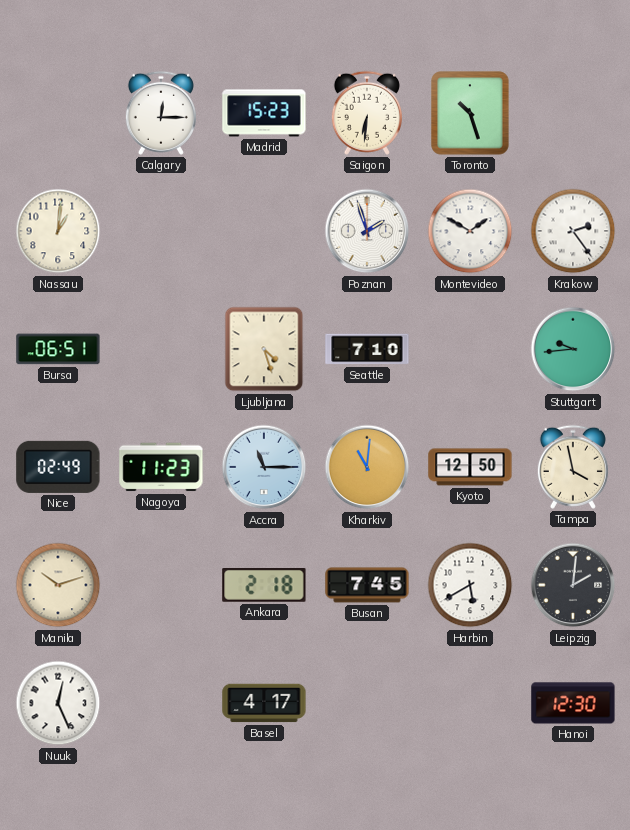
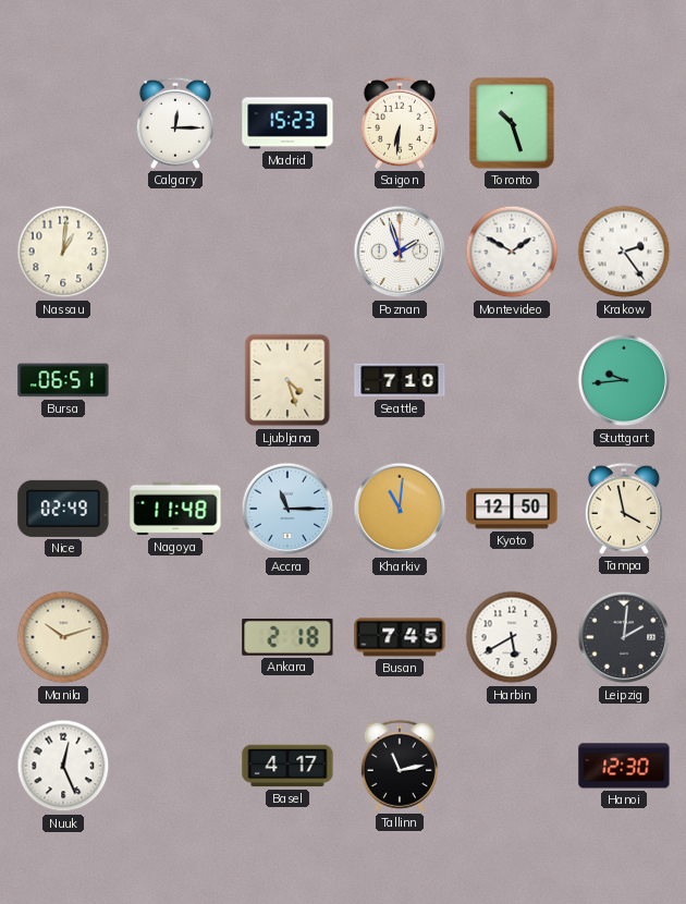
Nagoya: 11:23 -> 11:48
Tallinn: none -> 11:13
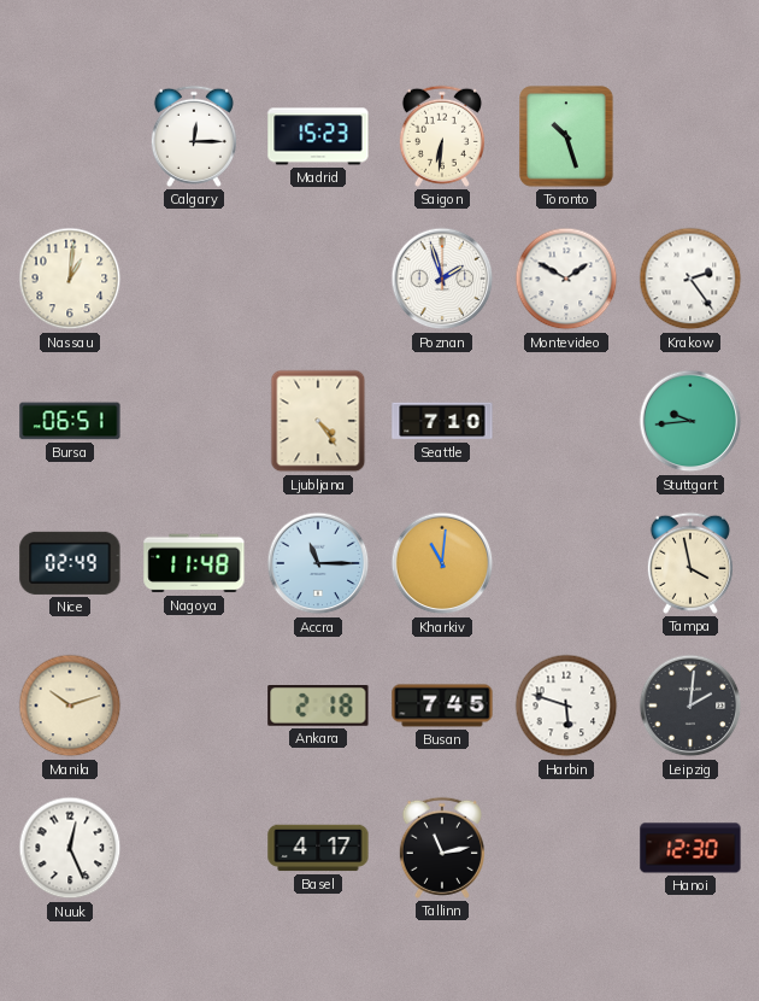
Ljubljana: 4:27 -> 4:24
Kyoto: 12:50 -> none
Harbin: 5:40 -> 5:48
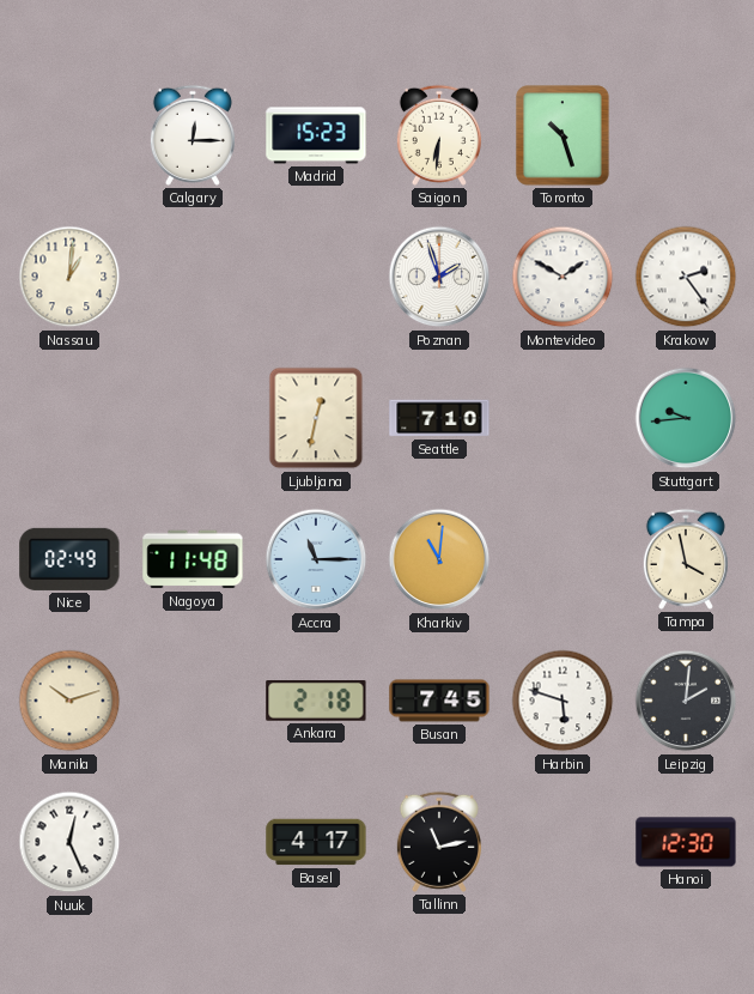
Bursa: 06:51 -> none
Ljubljana: 4:24 -> 12:32
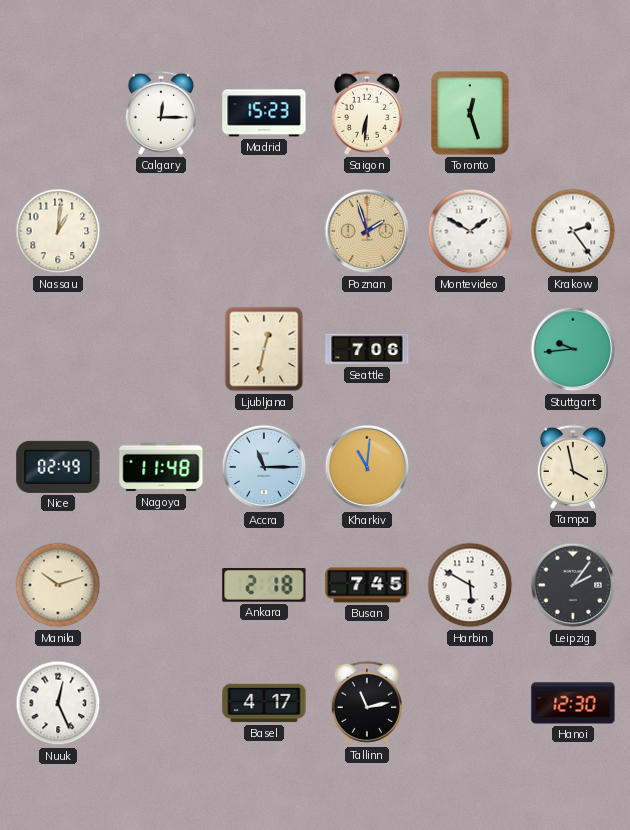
Toronto: 10:27 -> 12:27
Poznan dial: white -> champagne
Seattle: 7:10 -> 7:06
Harbin: 5:48 -> 5:50
Leipzig: 2:01 -> 2:06
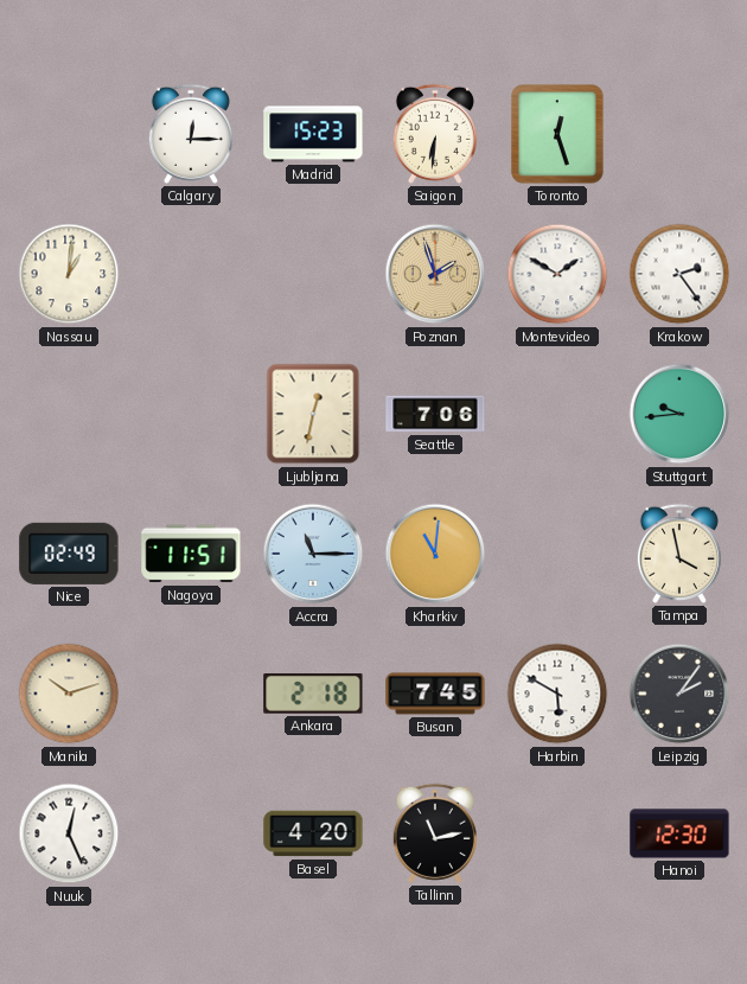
Nagoya: 11:48 -> 11:51
Basel: 4:17 -> 4:20
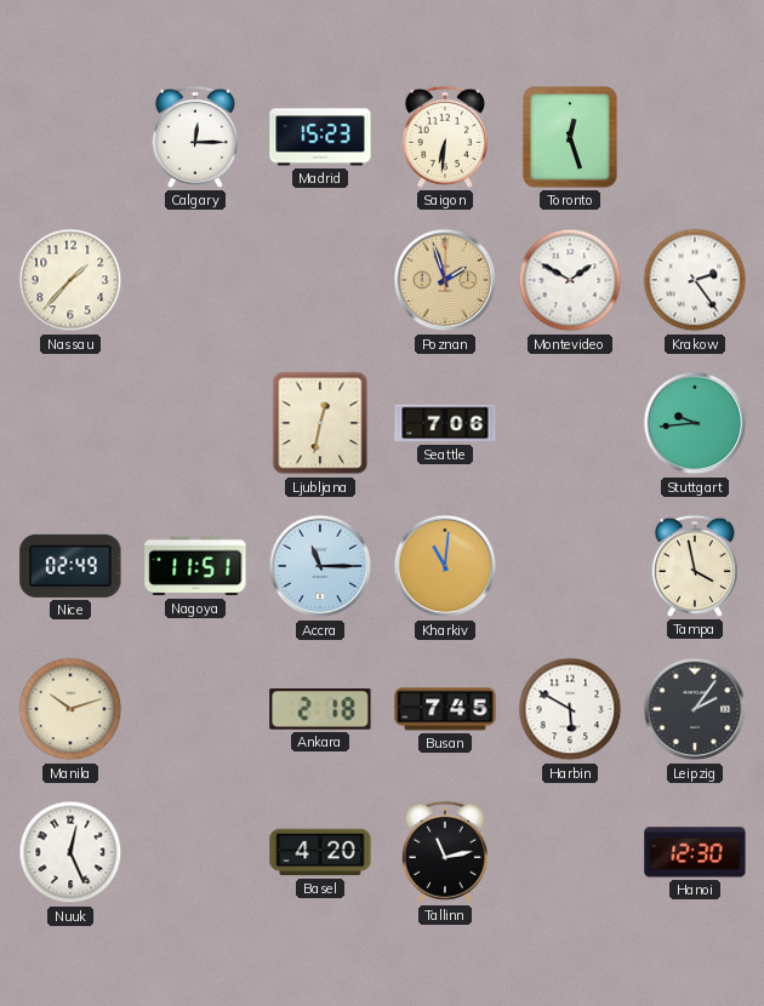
Nassau: 1:01 -> 1:37
